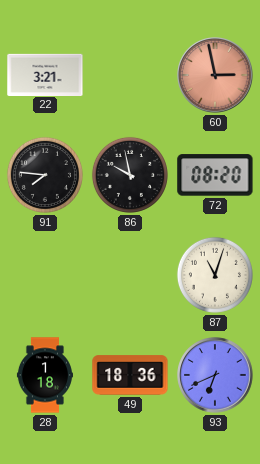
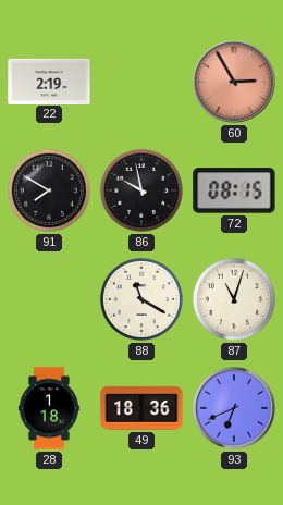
22: 3:21 -> 2:19
60: 2:58 -> 2:55
91: 7:46 -> 7:50
72: 08:20 -> 08:15
88: none -> 11:20
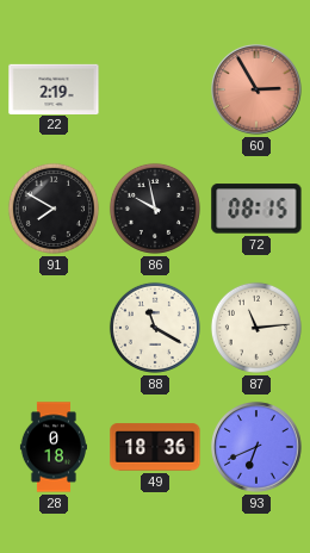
87: 11:03 -> 11:14
28: 1:18 -> 0:18
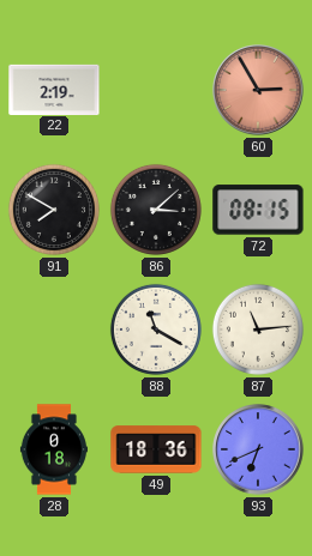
86: 9:58 -> 3:08
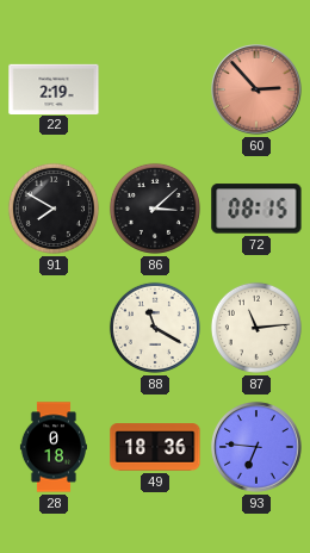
60: 2:55 -> 2:53
93: 6:41 -> 6:46
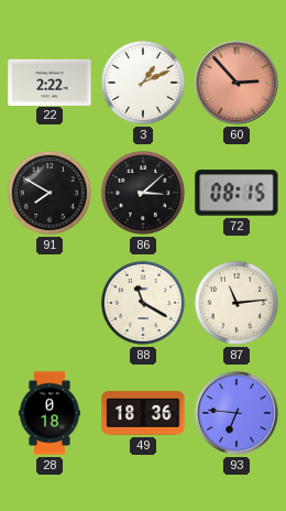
22: 2:19 -> 2:22
3: none -> 1:11
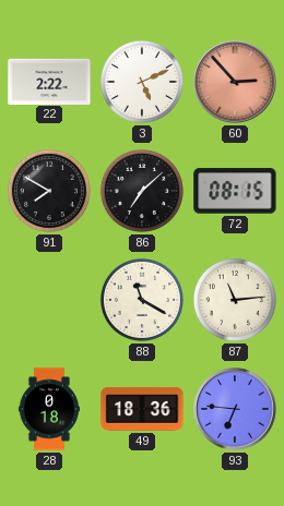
3: 1:11 -> 5:11
86: 3:08 -> 7:08
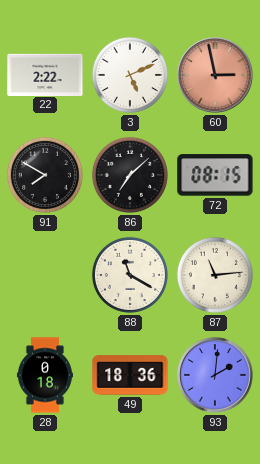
60: 2:53 -> 2:58
93: 6:46 -> 2:01
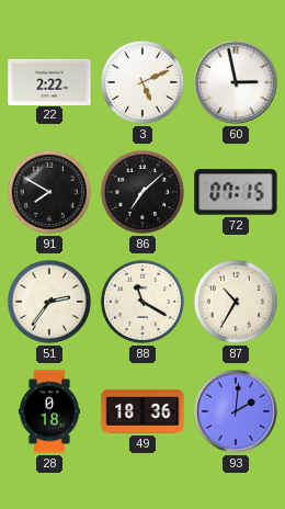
60 dial: salmon -> white
72: 08:15 -> 07:15
51: none -> 2:36
87: 11:14 -> 10:35
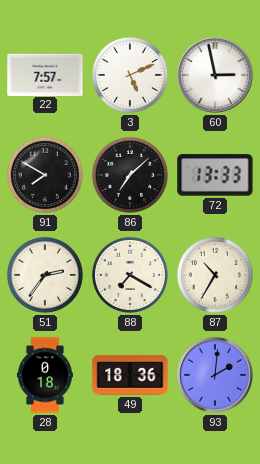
22: 2:22 -> 7:57
72: 07:15 -> 13:33
88: 11:20 -> 7:20
